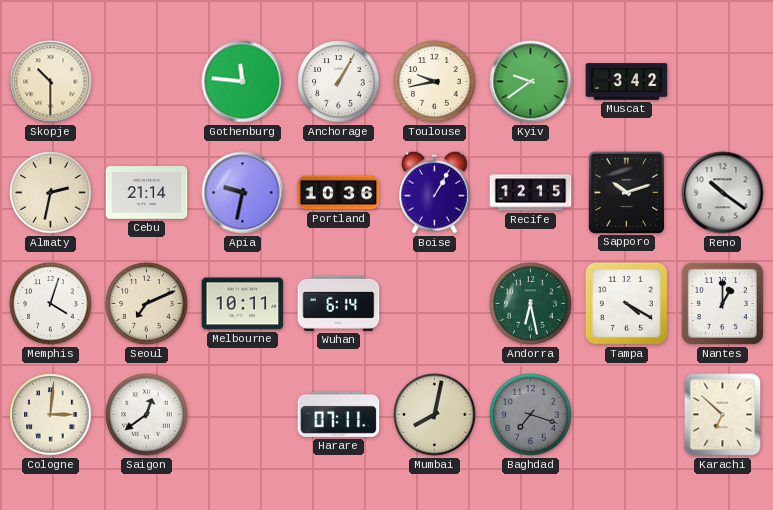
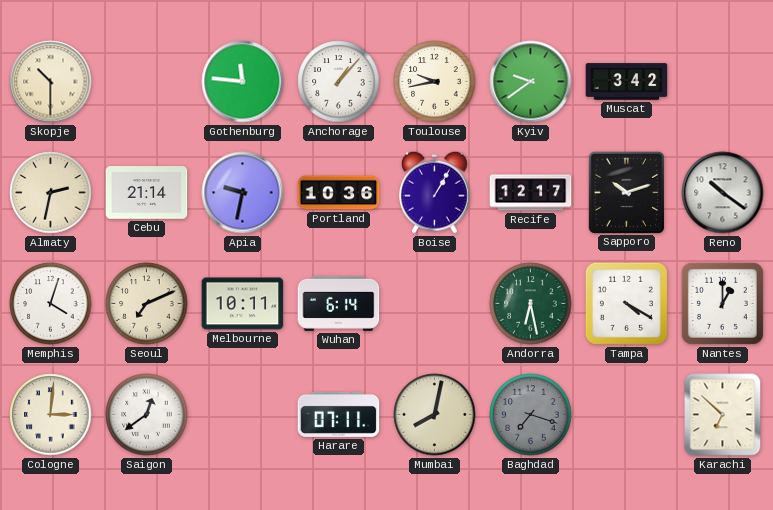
Anchorage: 1:05 -> 1:07
Recife: 12:15 -> 12:17
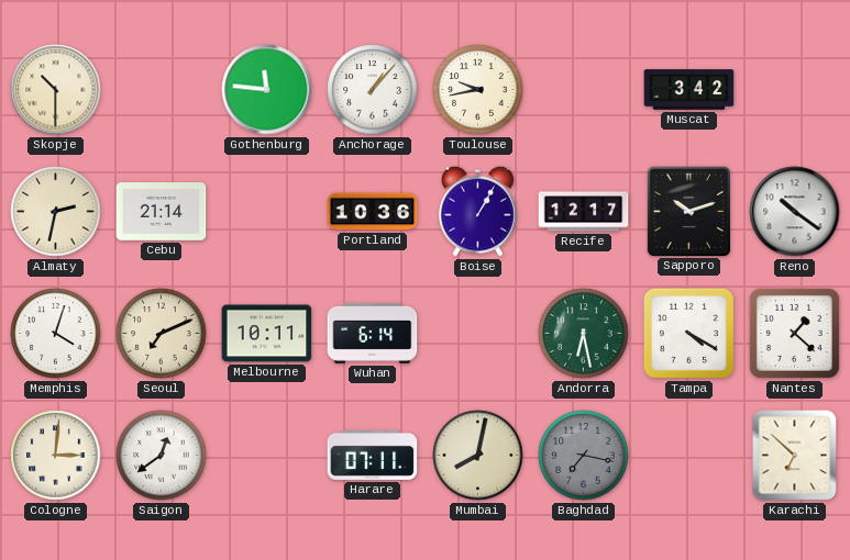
Kyiv: 9:39 -> none
Apia: 9:32 -> none
Nantes: 1:00 -> 1:22
Baghdad: 7:18 -> 7:17
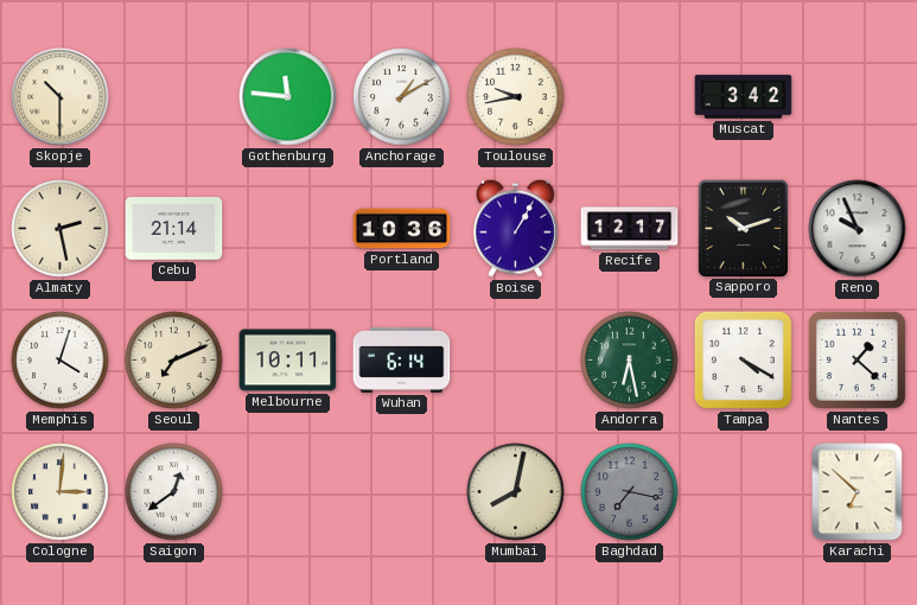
Anchorage: 1:07 -> 1:10
Almaty: 2:32 -> 2:28
Reno: 10:21 -> 9:56
Harare: 07:11 -> none
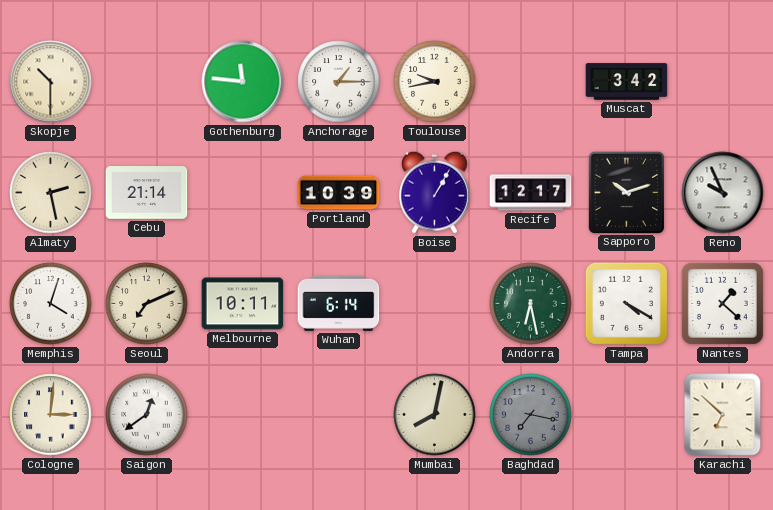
Anchorage: 1:10 -> 1:15
Portland: 10:36 -> 10:39
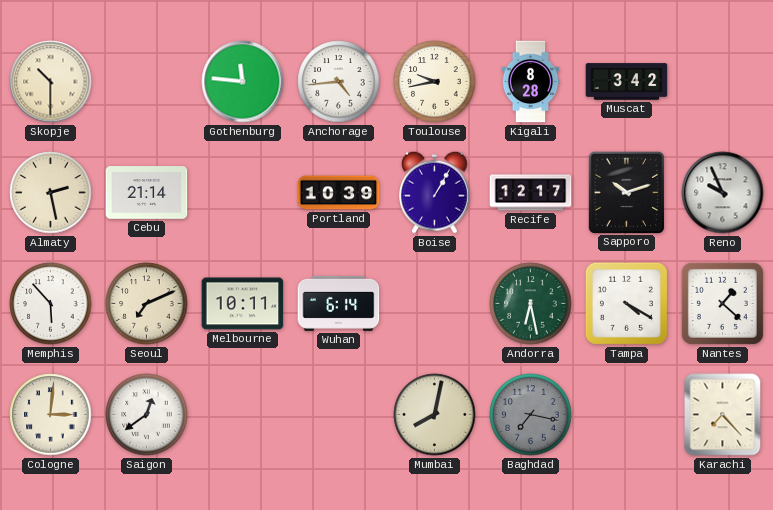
Anchorage: 1:15 -> 4:44
Kigali: none -> 8:28
Memphis: 4:03 -> 5:53
Karachi: 6:52 -> 7:23
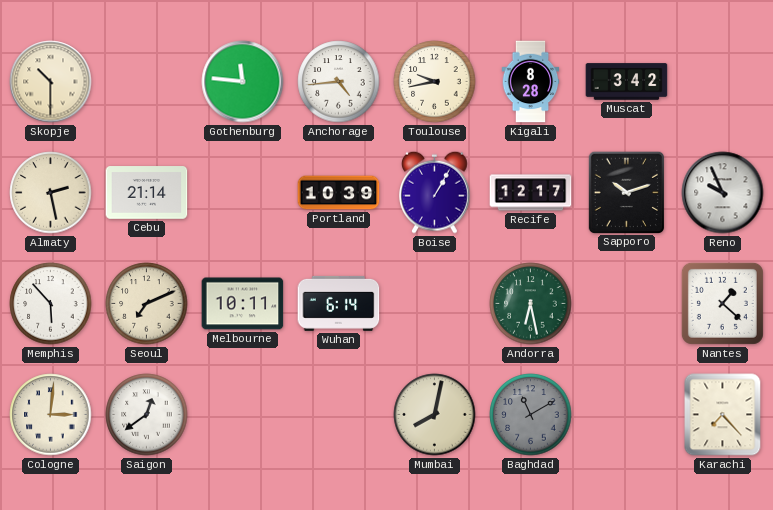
Tampa: 4:20 -> none
Baghdad: 7:17 -> 11:10
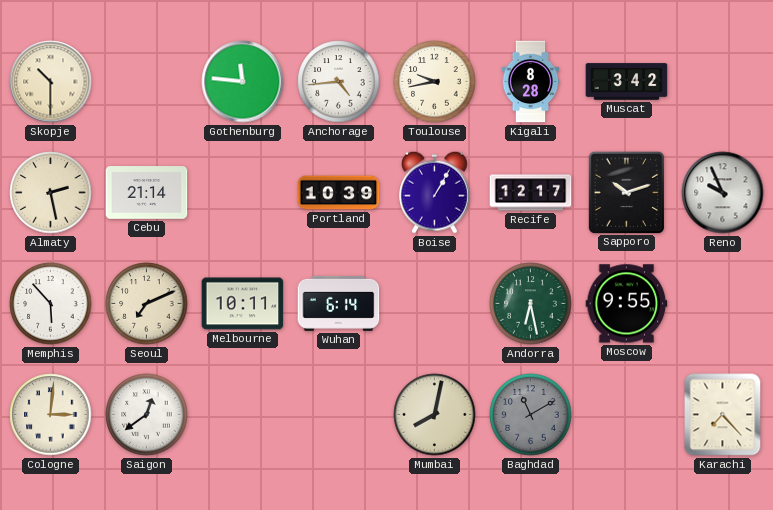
Moscow: none -> 9:55
Nantes: 1:22 -> none
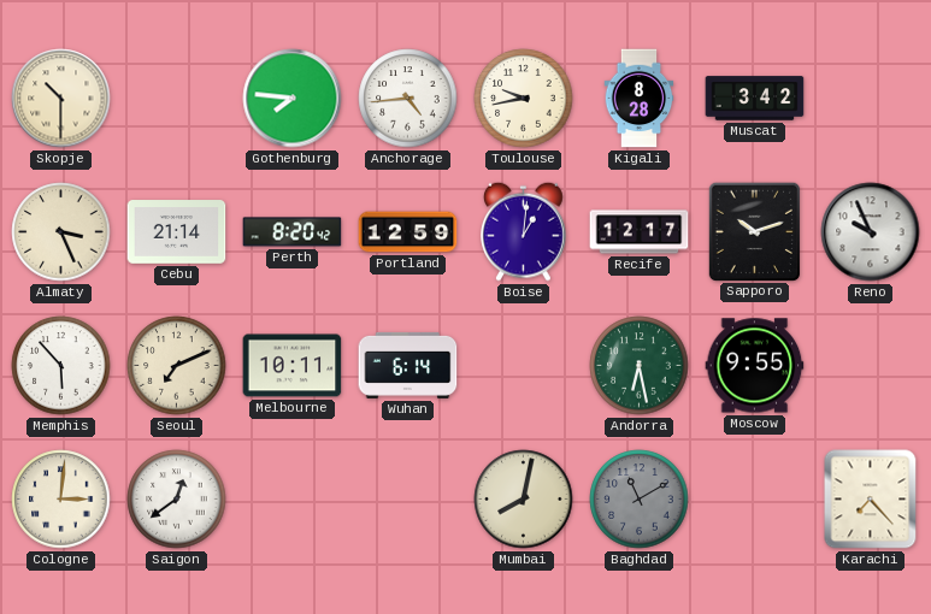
Gothenburg: 11:46 -> 7:46
Almaty: 2:28 -> 3:26
Perth: none -> 8:20
Portland: 10:39 -> 12:59
Boise: 1:05 -> 1:01
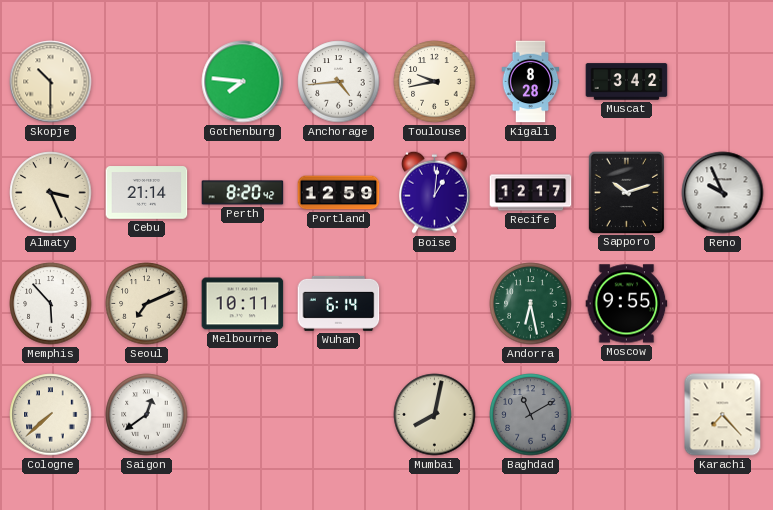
Cologne: 3:01 -> 7:38
